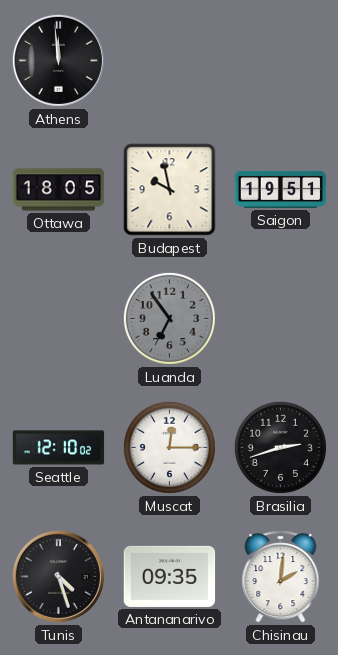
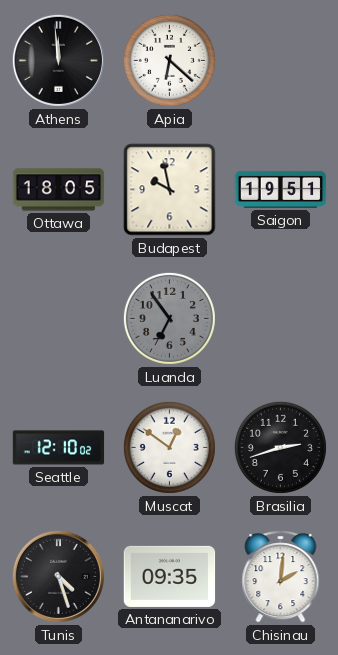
Apia: none -> 6:22
Muscat: 12:15 -> 12:51
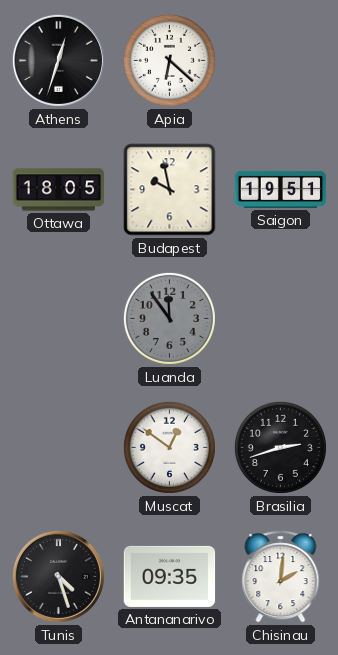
Athens: 11:59 -> 12:33
Luanda: 6:54 -> 11:54
Seattle: 12:10 -> none
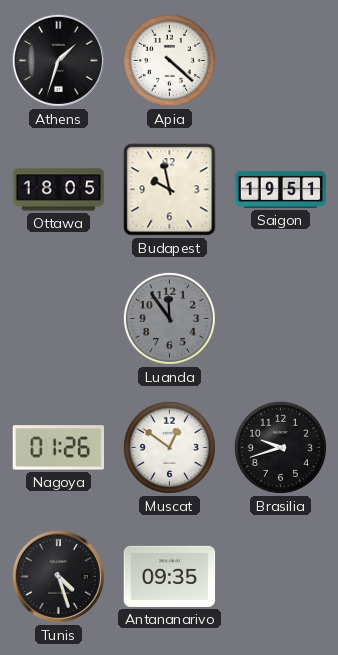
Athens: 12:33 -> 1:33
Apia: 6:22 -> 4:22
Nagoya: none -> 01:26
Brasilia: 2:42 -> 9:42
Chisinau: 2:01 -> none
